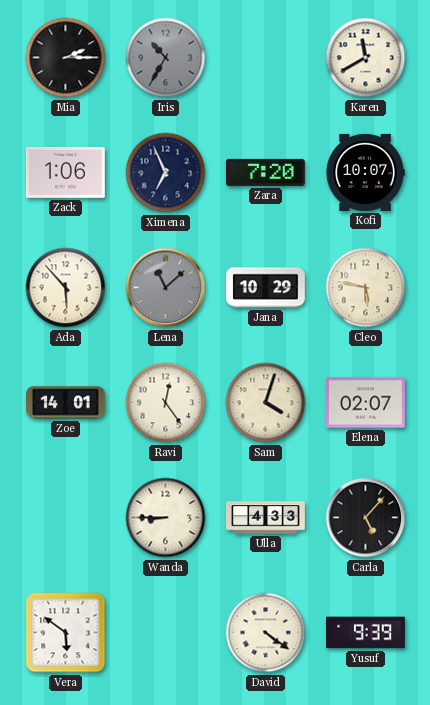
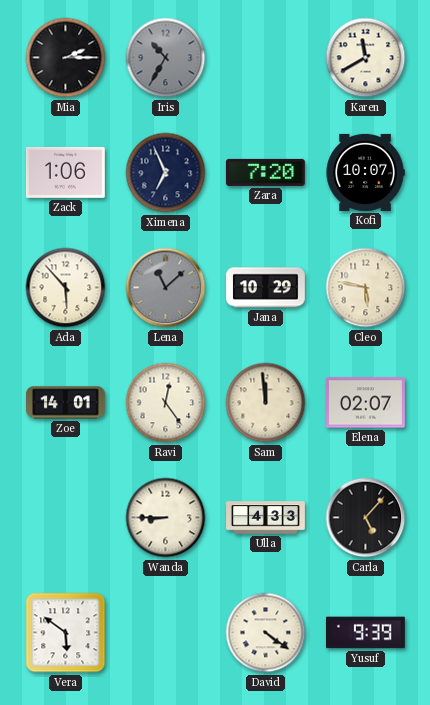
Sam: 4:03 -> 11:59
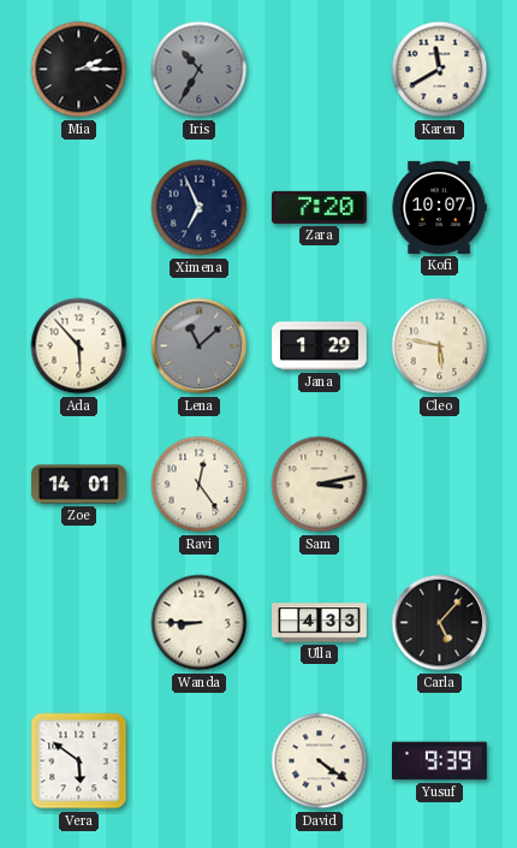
Zack: 1:06 -> none
Jana: 10:29 -> 1:29
Sam: 11:59 -> 3:13
Elena: 02:07 -> none
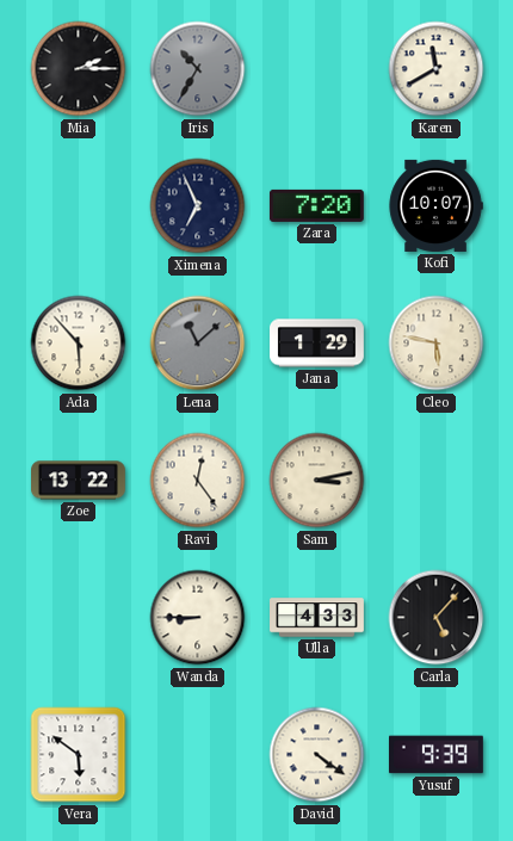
Zoe: 14:01 -> 13:22
